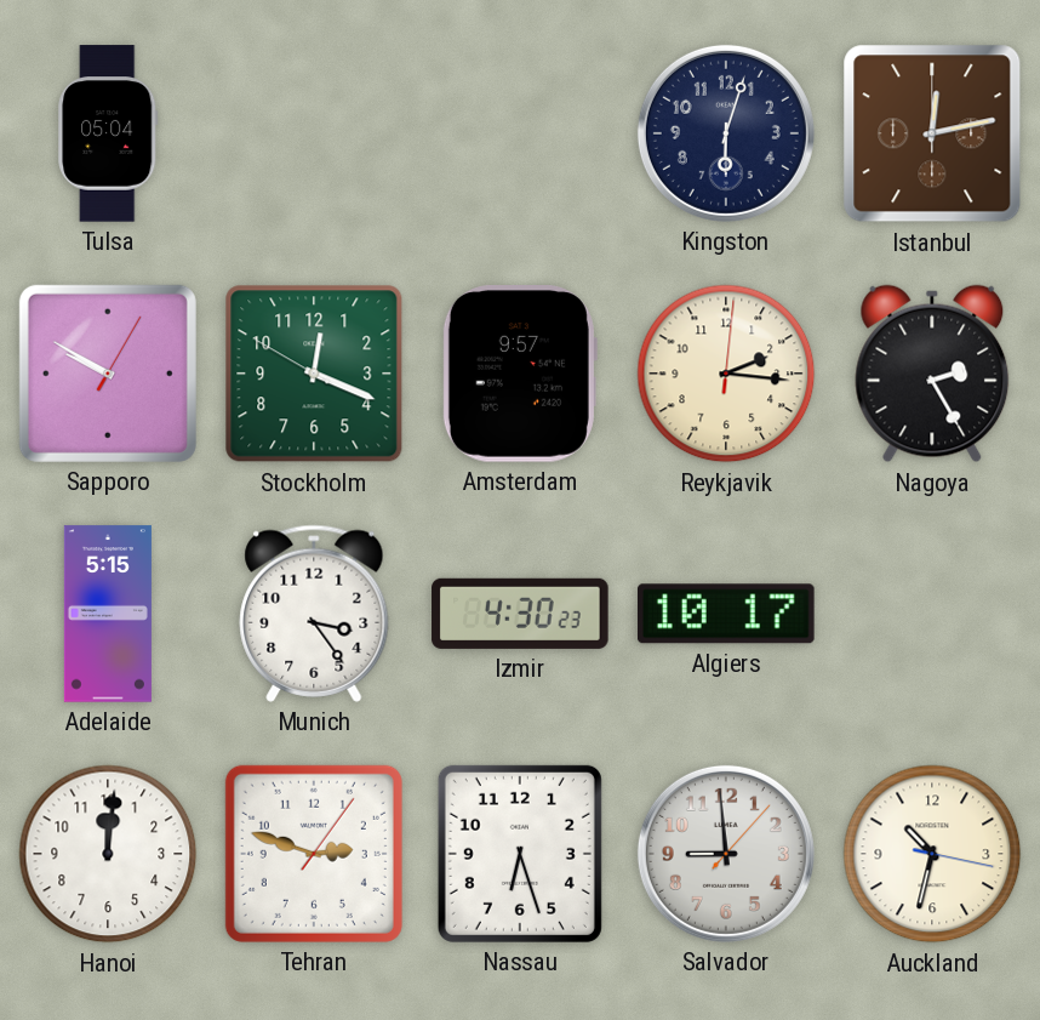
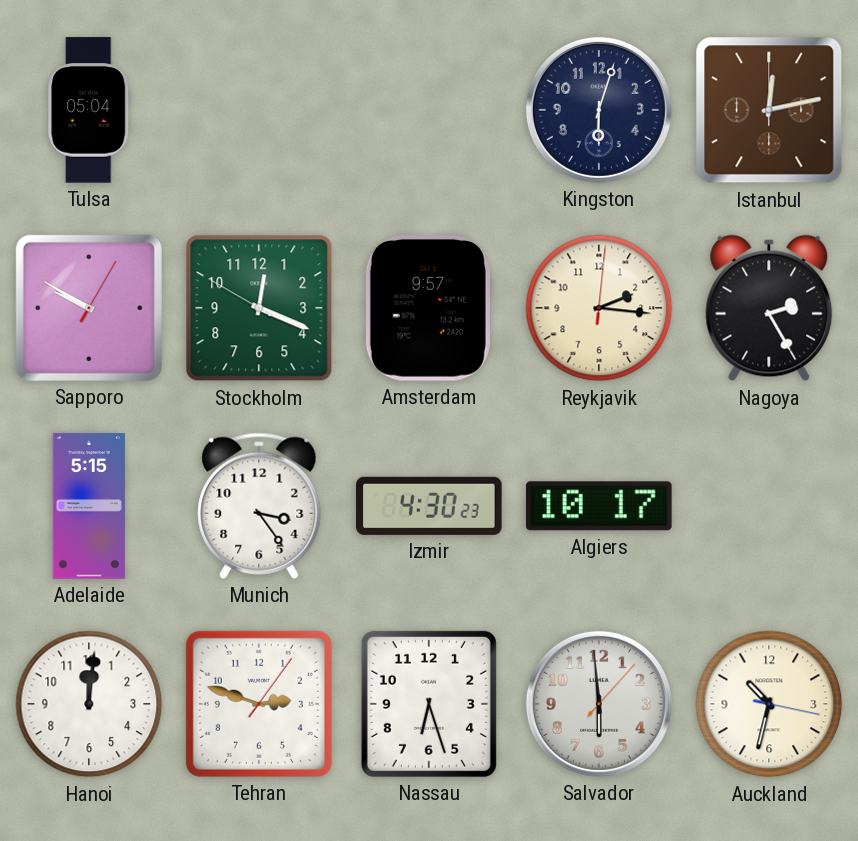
Salvador: 8:59 -> 5:59
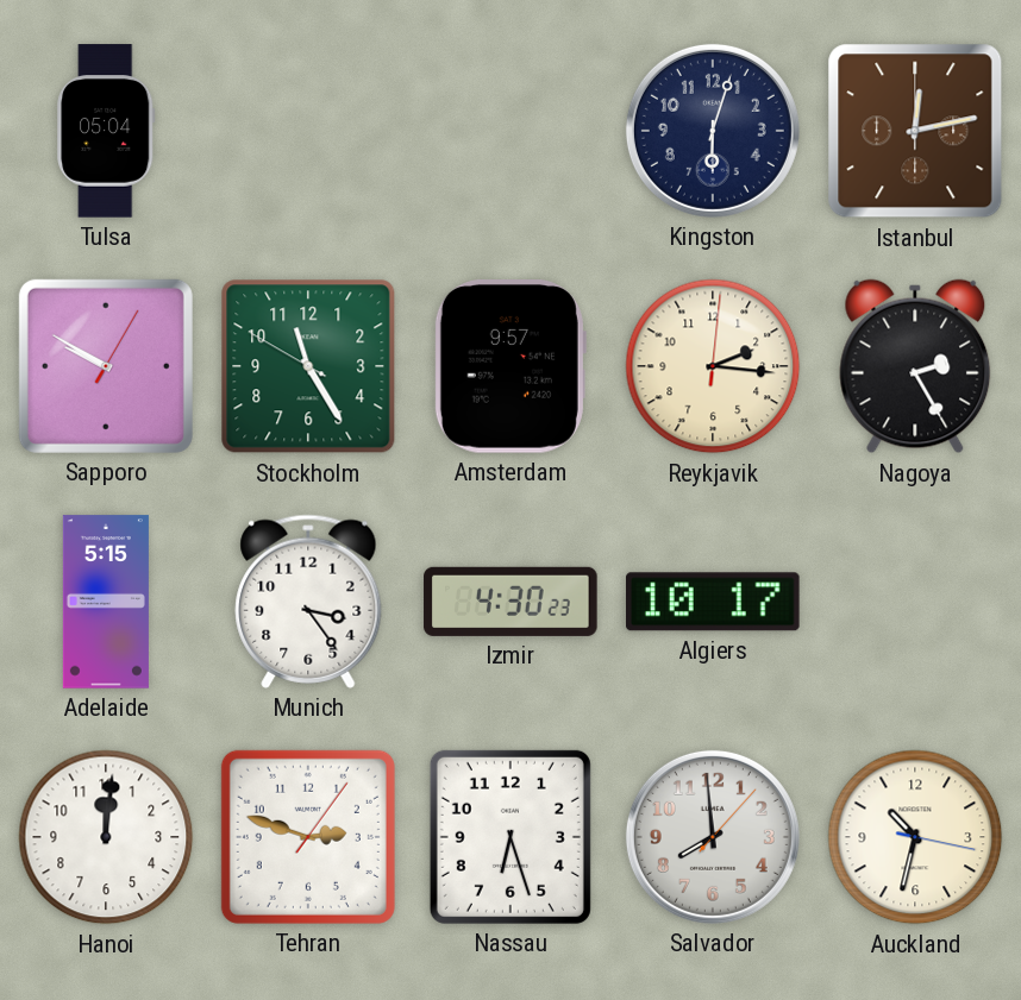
Stockholm: 12:18 -> 11:24
Salvador: 5:59 -> 7:59
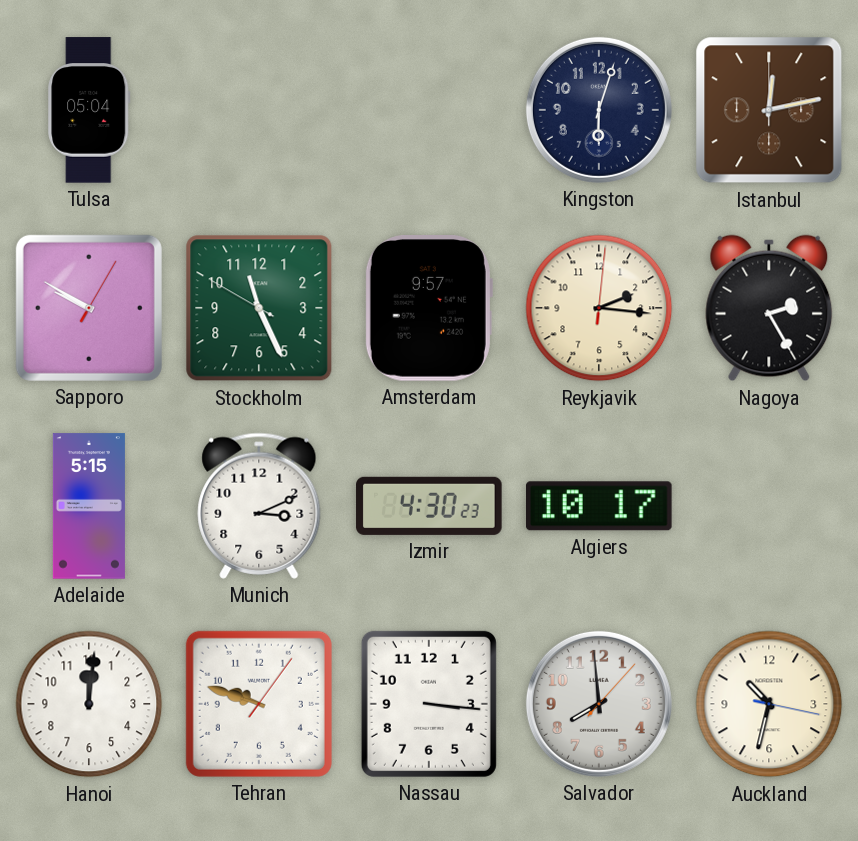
Stockholm: 11:24 -> 11:25
Munich: 3:24 -> 3:11
Tehran: 2:48 -> 9:48
Nassau: 6:27 -> 3:16
